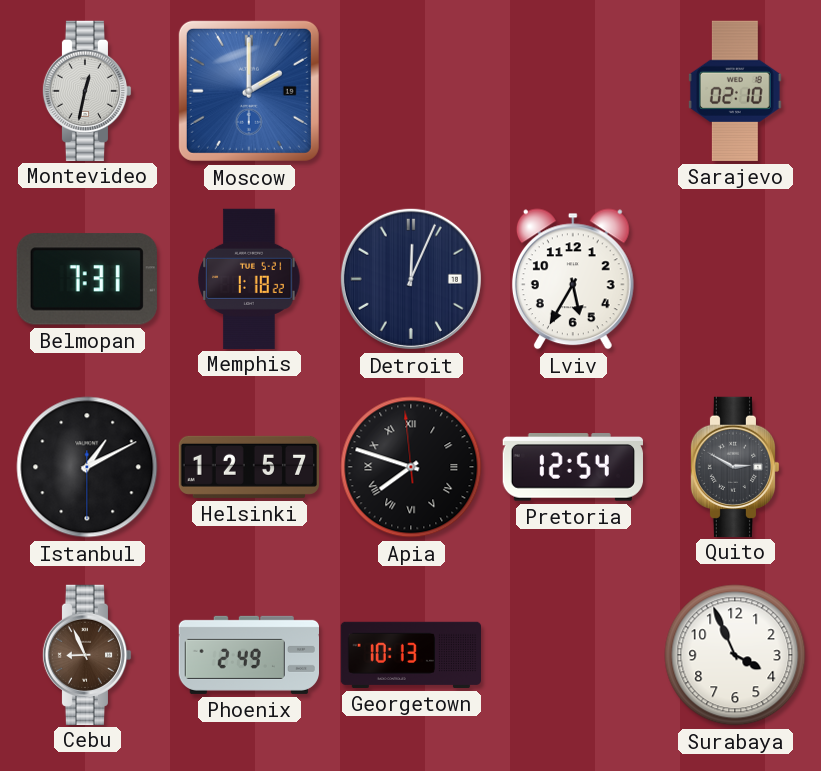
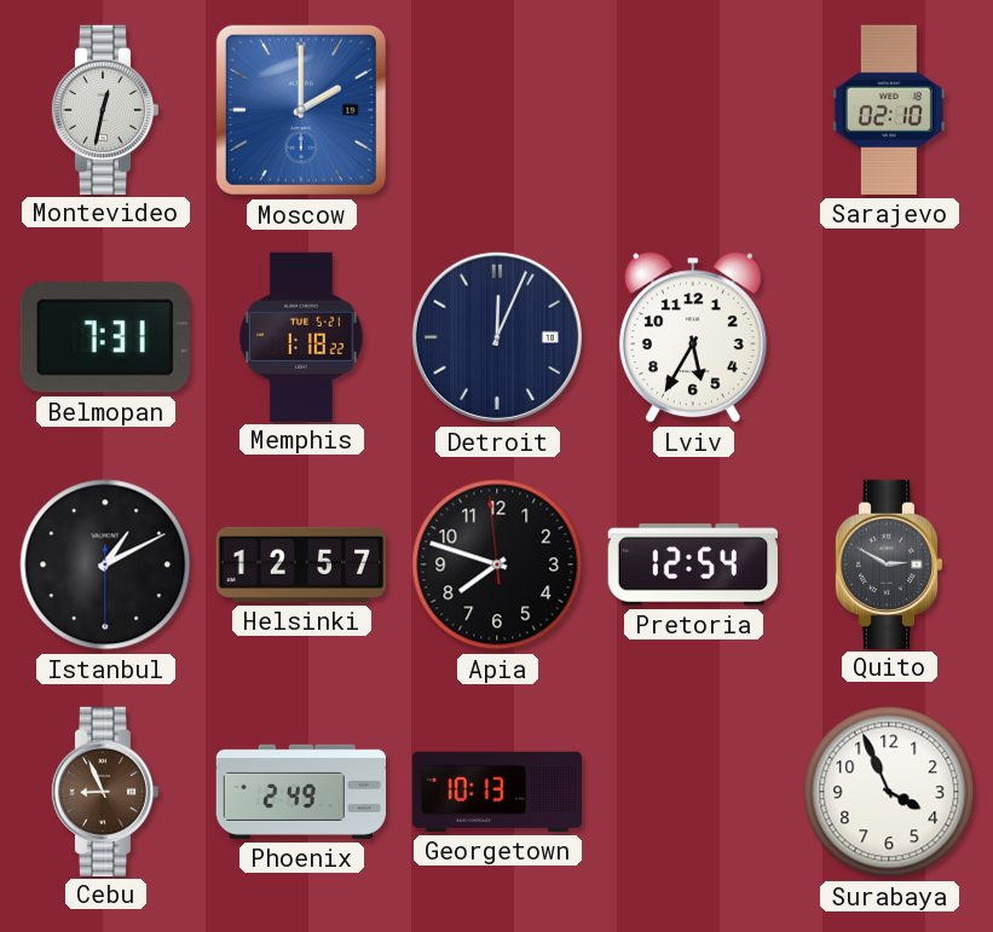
Apia numerals: Roman -> Arabic
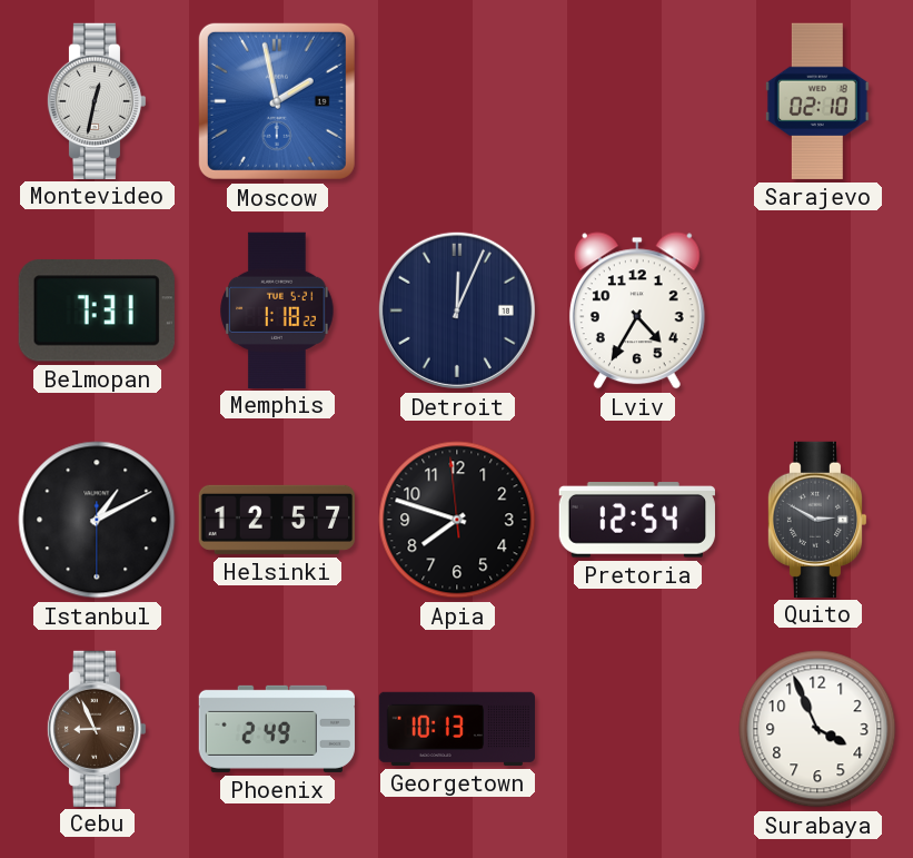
Moscow: 2:00 -> 1:58
Lviv: 5:35 -> 4:35
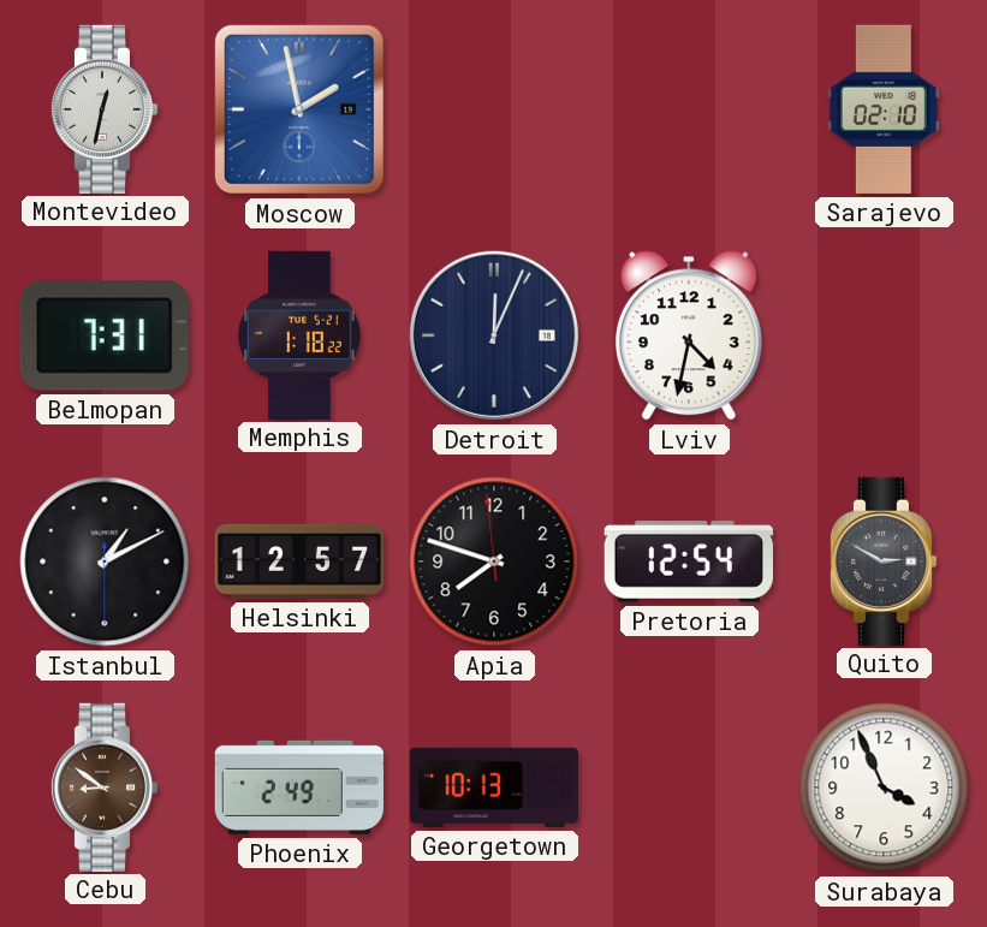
Lviv: 4:35 -> 4:32
Cebu: 8:56 -> 8:51
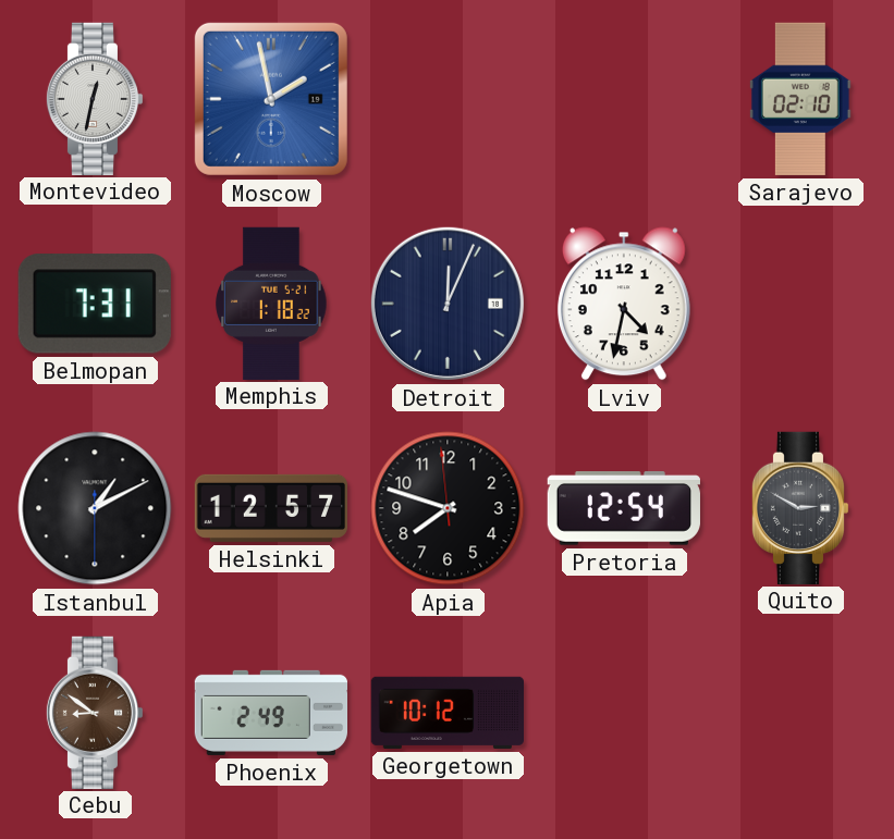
Georgetown: 10:13 -> 10:12
Surabaya: 3:56 -> none
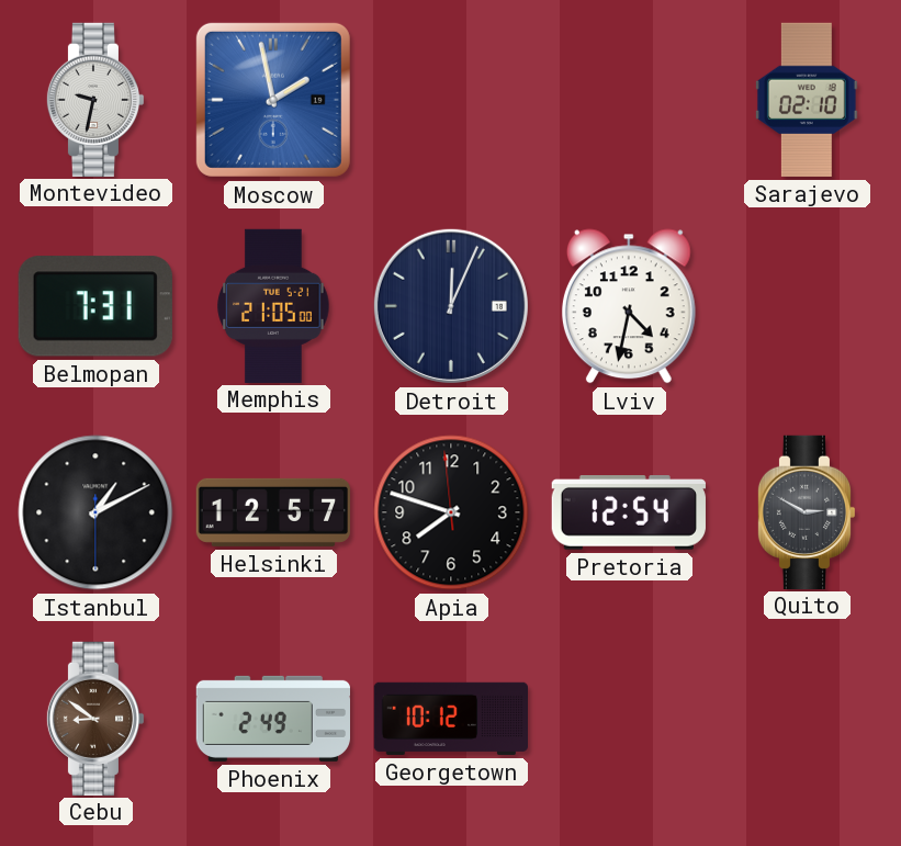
Montevideo: 12:32 -> 9:32
Memphis: 1:18 -> 21:05
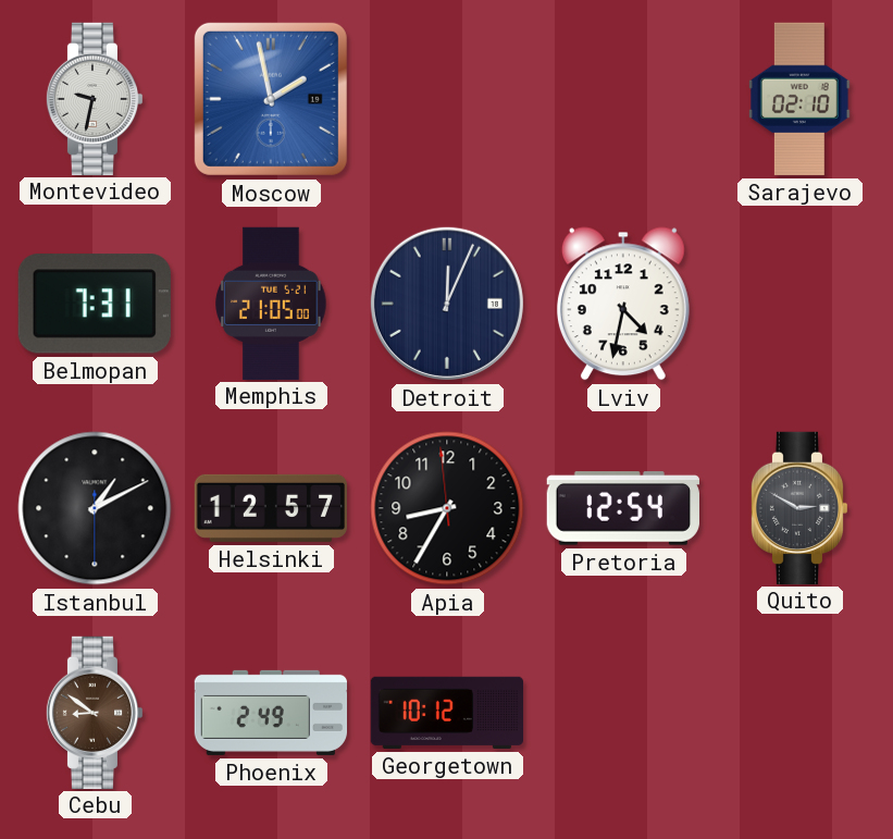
Apia: 7:47 -> 8:34
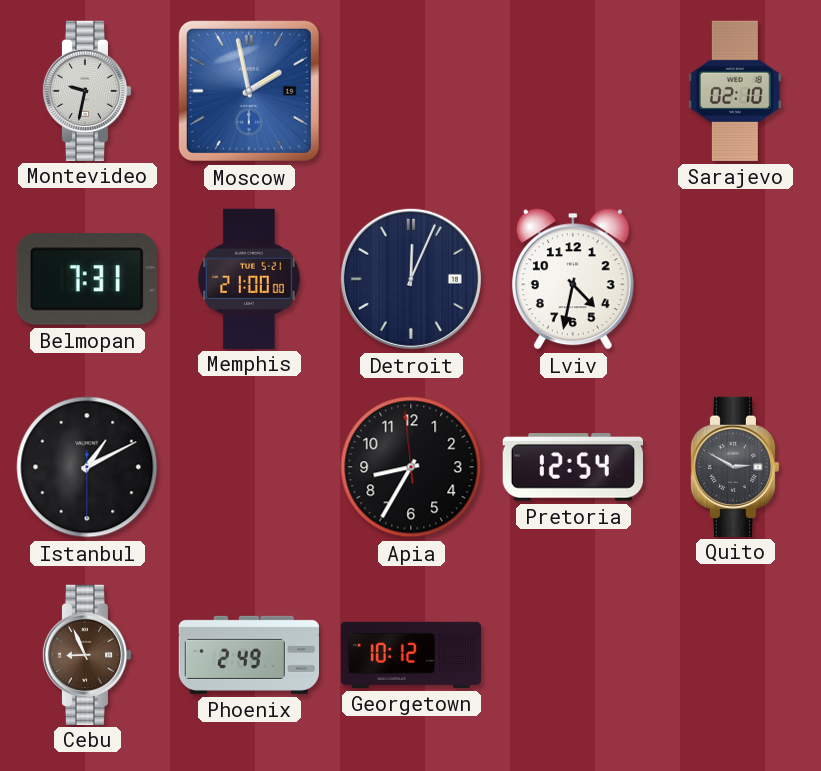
Memphis: 21:05 -> 21:00
Helsinki: 12:57 -> none
Cebu: 8:51 -> 8:56
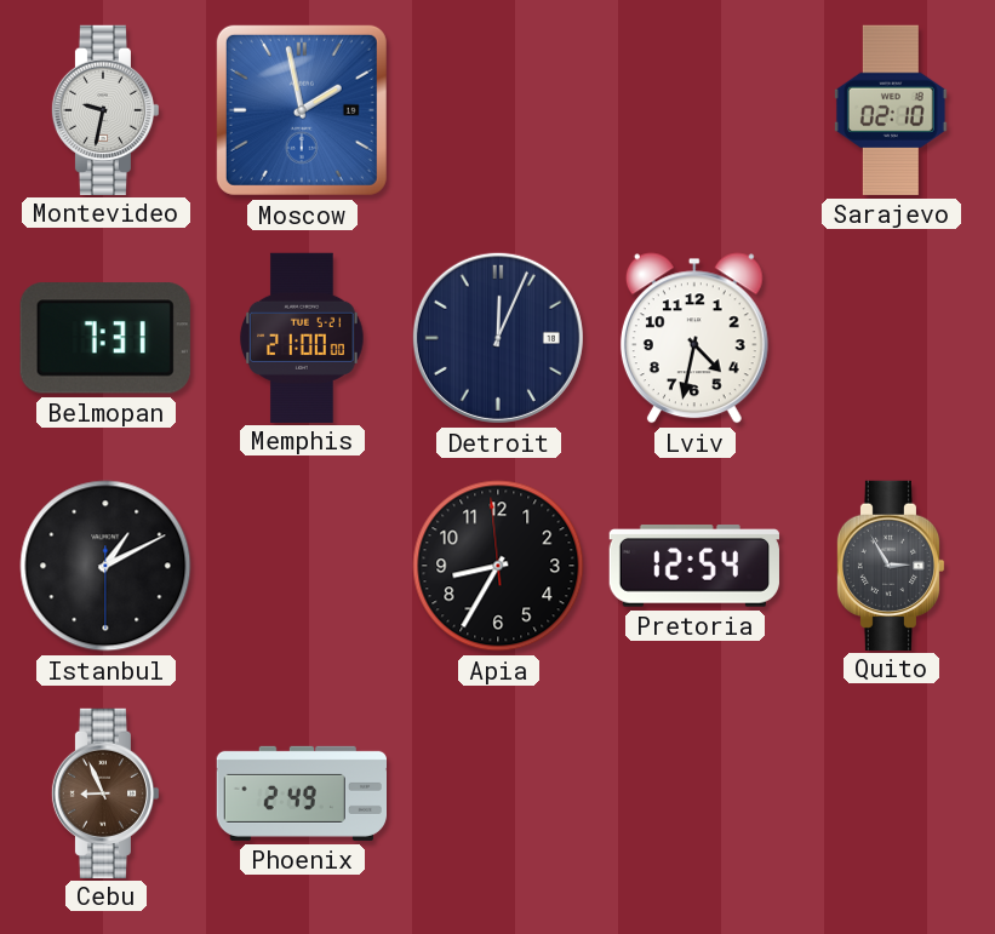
Quito: 2:50 -> 2:55
Georgetown: 10:12 -> none
